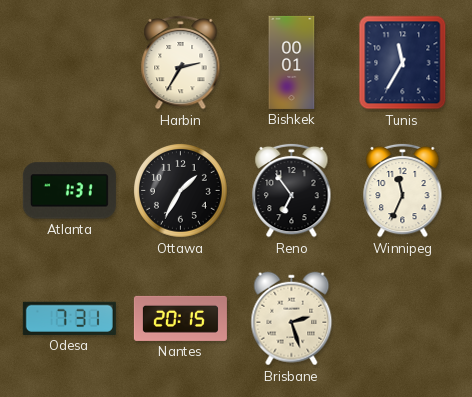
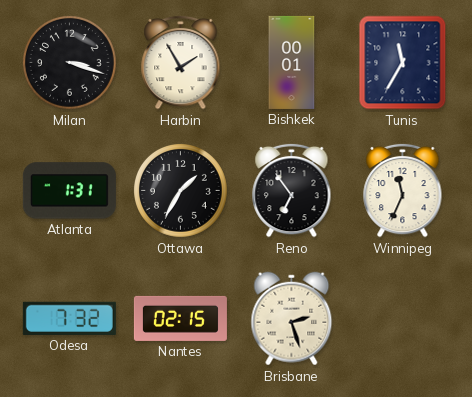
Milan: none -> 3:18
Harbin: 2:35 -> 1:55
Odesa: 7:31 -> 7:32
Nantes: 20:15 -> 02:15
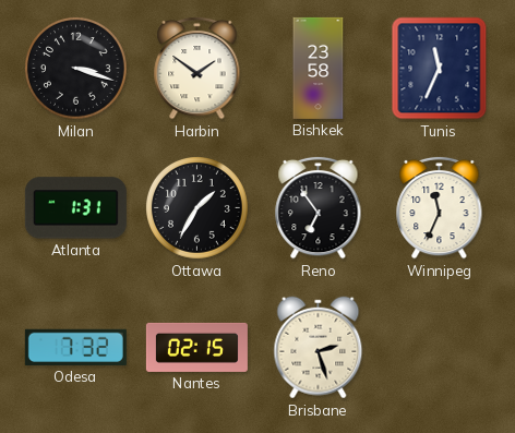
Harbin: 1:55 -> 1:51
Bishkek: 00:01 -> 23:58
Tunis: 11:35 -> 11:34
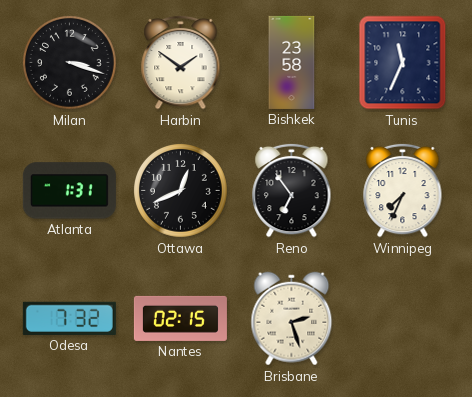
Ottawa: 1:35 -> 12:41
Winnipeg: 11:34 -> 7:34
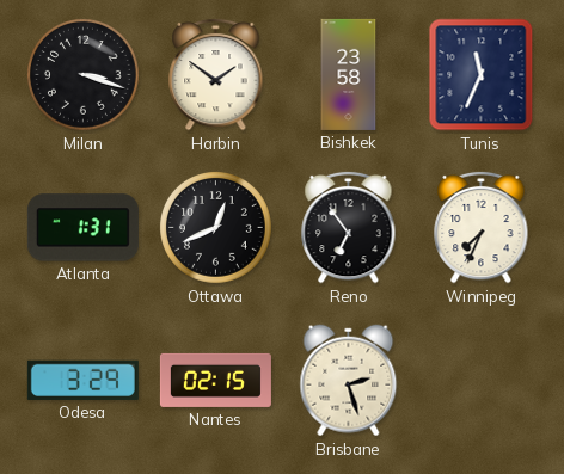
Odesa: 7:32 -> 3:29
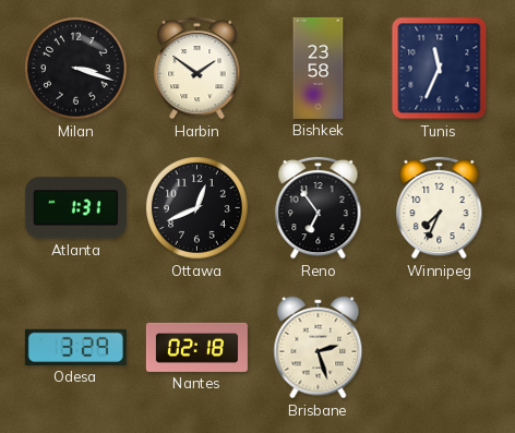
Nantes: 02:15 -> 02:18
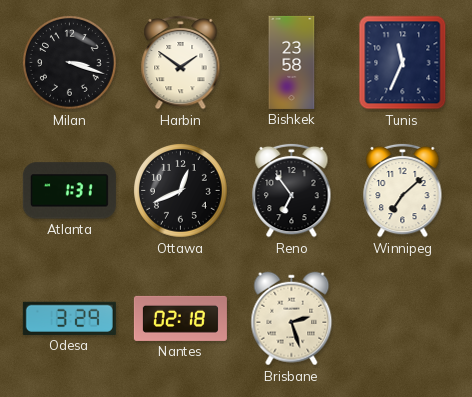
Winnipeg: 7:34 -> 7:08
